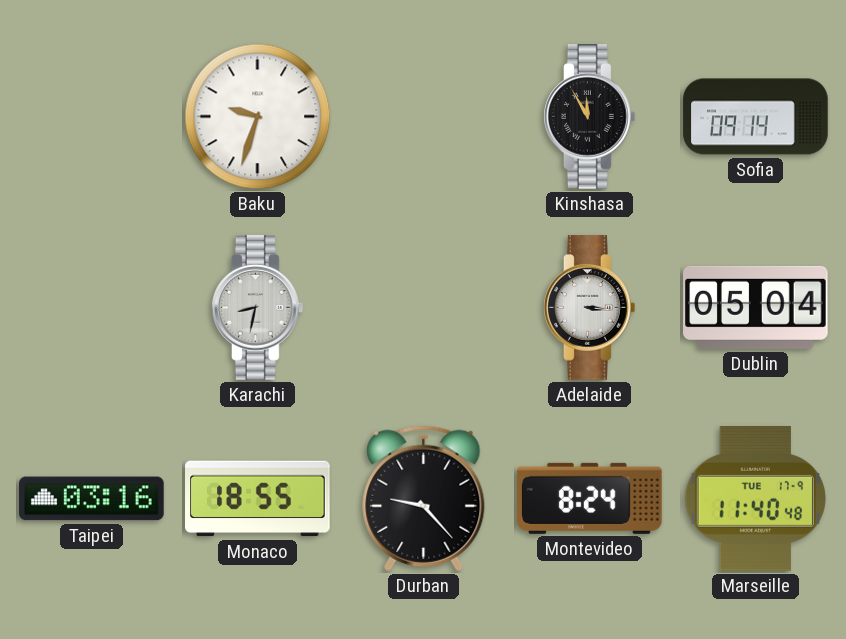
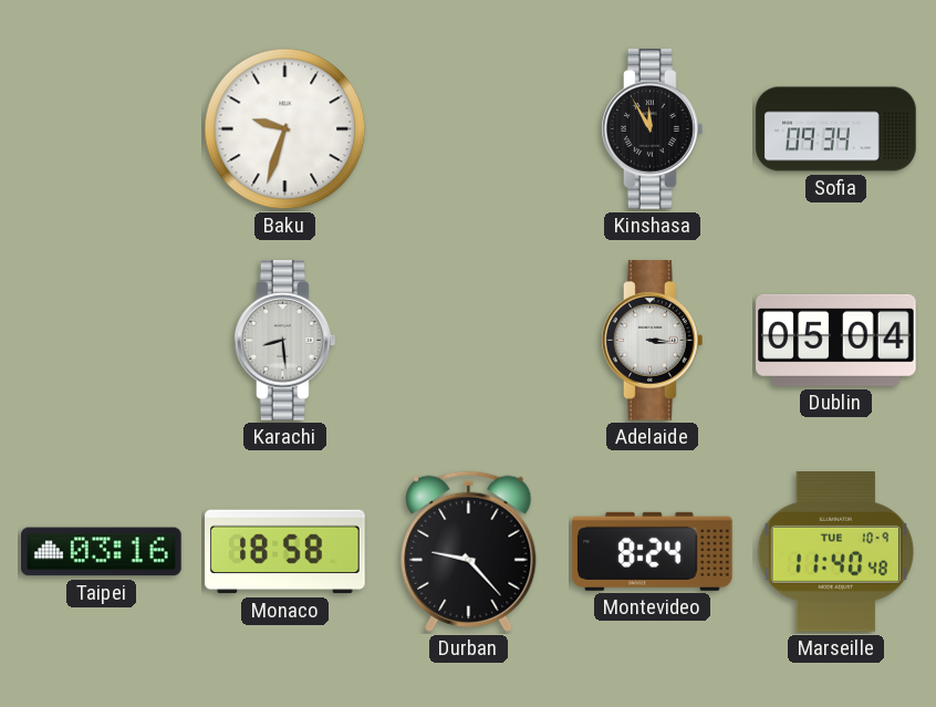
Sofia: 09:14 -> 09:34
Karachi: 8:32 -> 8:29
Monaco: 18:55 -> 18:58
Marseille date: TUE 17-9 -> TUE 10-9
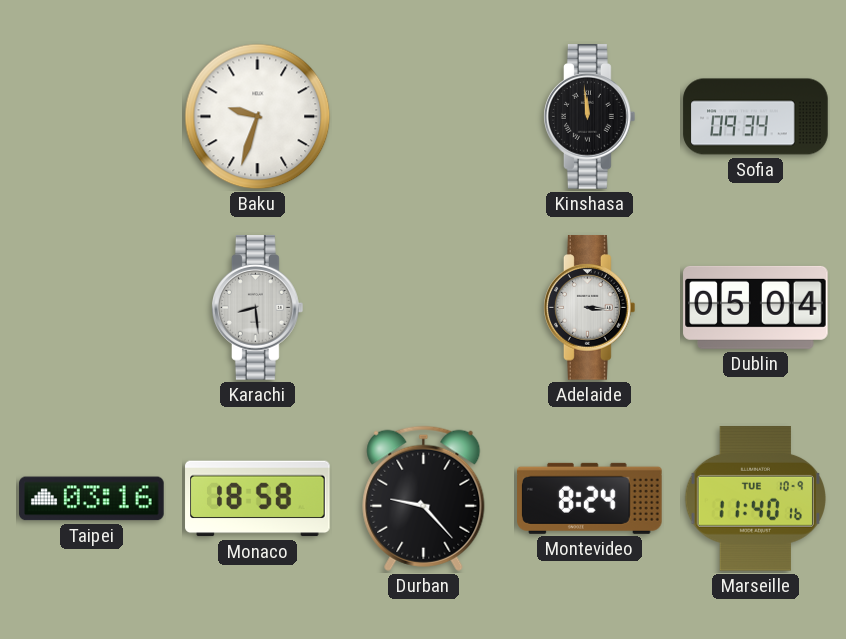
Kinshasa: 11:55 -> 11:59
Marseille: 11:40:48 -> 11:40:16
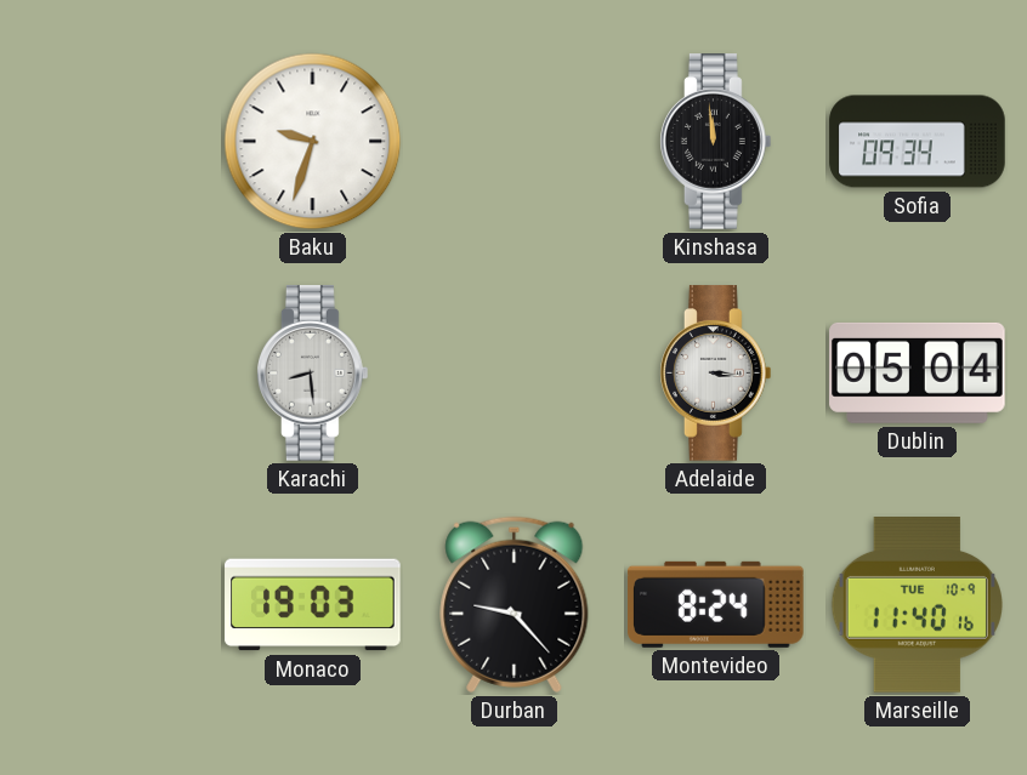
Taipei: 03:16 -> none
Monaco: 18:58 -> 19:03
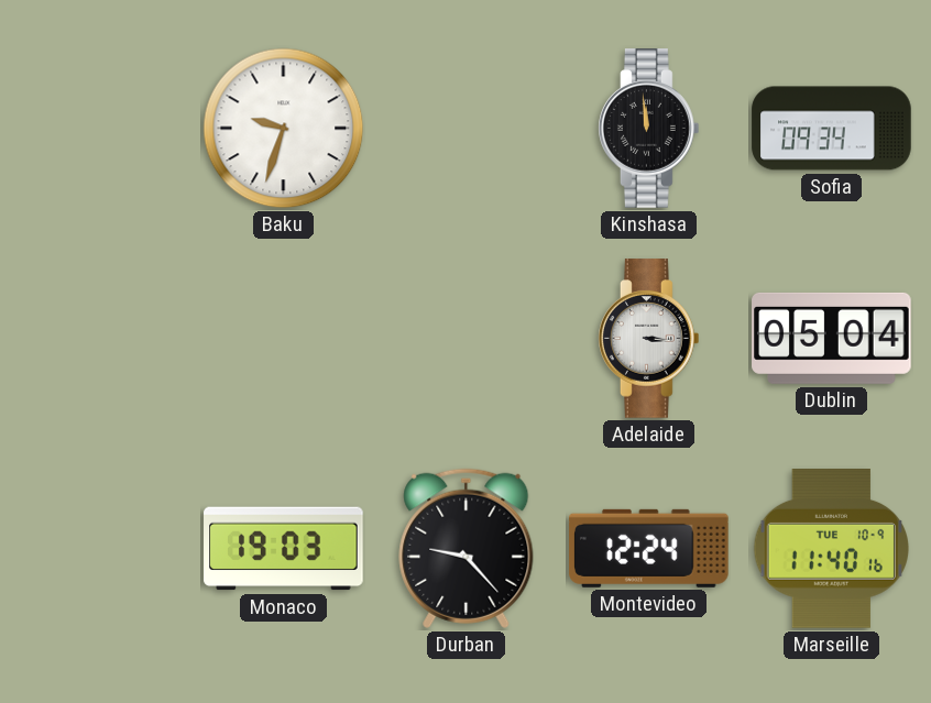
Karachi: 8:29 -> none
Montevideo: 8:24 -> 12:24
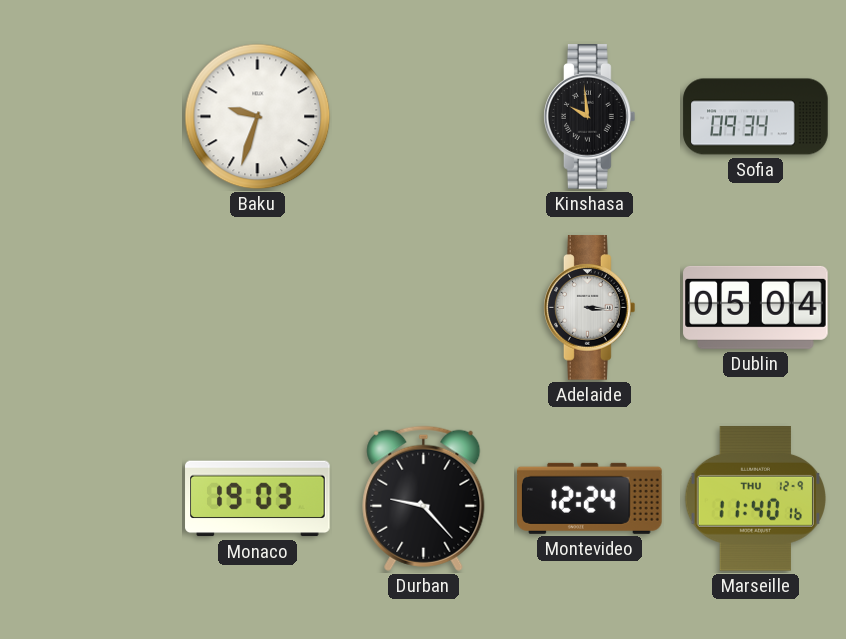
Kinshasa: 11:59 -> 9:59
Marseille date: TUE 10-9 -> THU 12-9
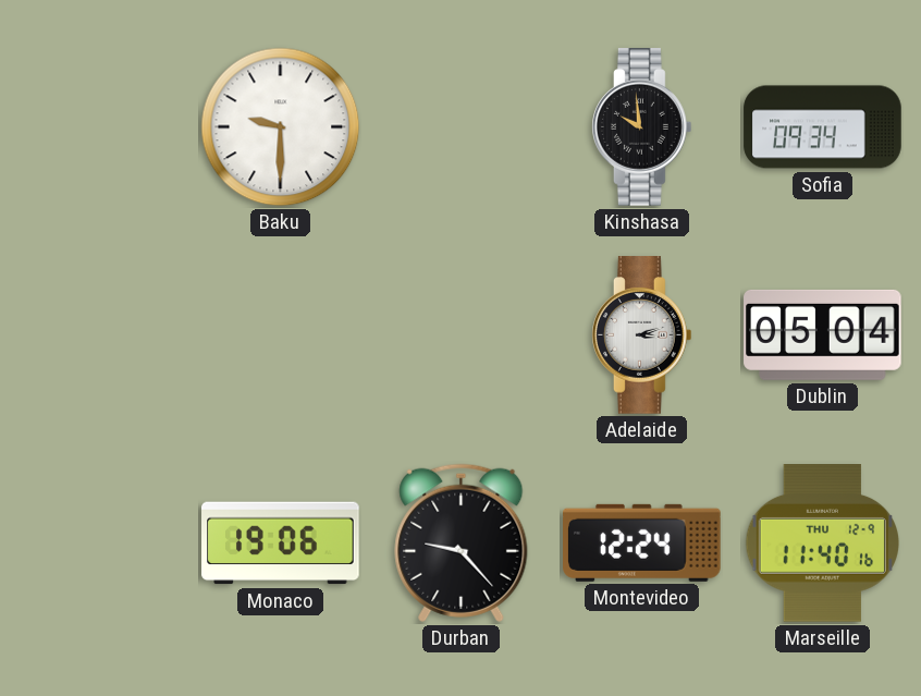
Baku: 9:33 -> 9:30
Adelaide: 3:16 -> 3:12
Monaco: 19:03 -> 19:06
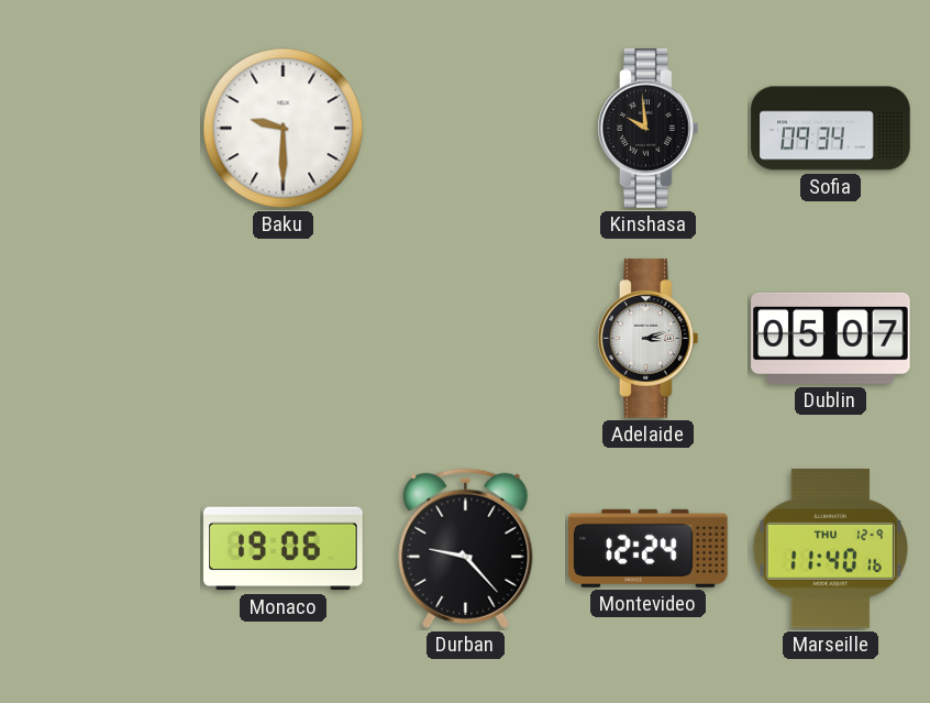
Dublin: 05:04 -> 05:07
